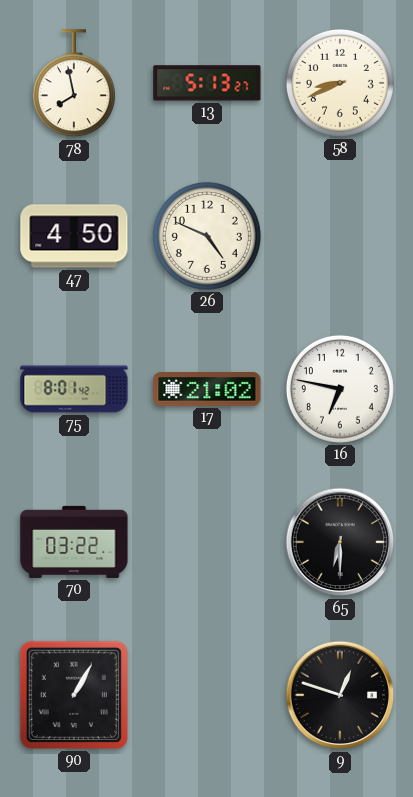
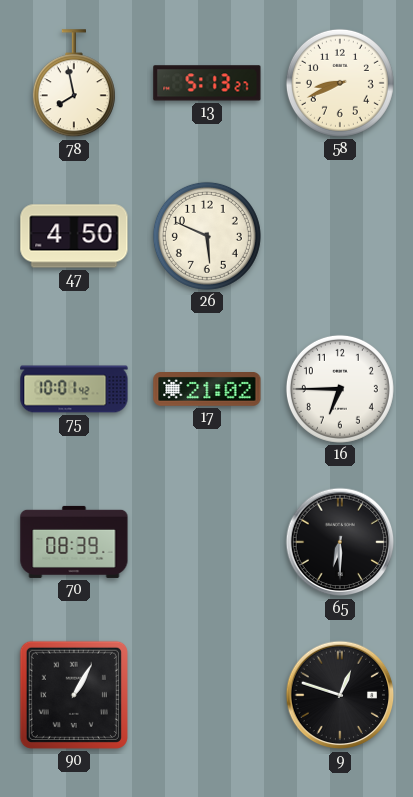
26: 4:49 -> 5:49
75: 8:01 -> 10:01
16: 6:47 -> 6:45
70: 03:22 -> 08:39
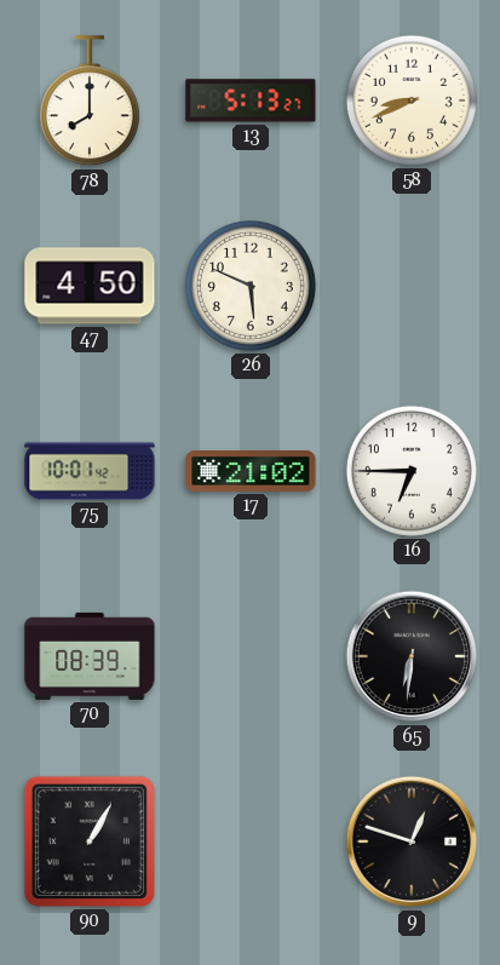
78: 7:58 -> 8:00
65: 6:30 -> 6:31
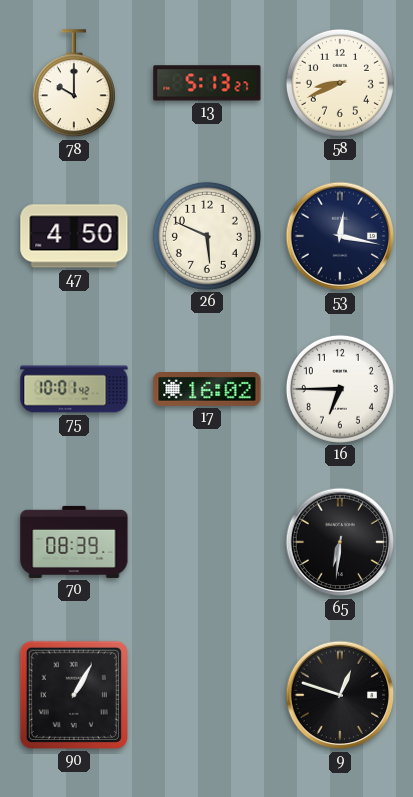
78: 8:00 -> 10:00
53: none -> 12:17
17: 21:02 -> 16:02
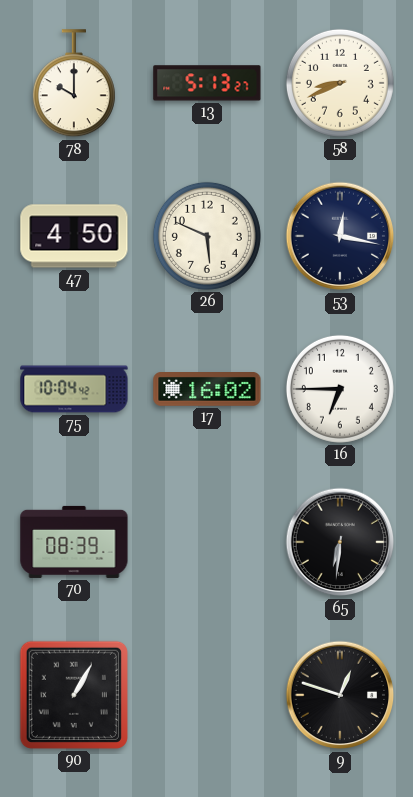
75: 10:01 -> 10:04
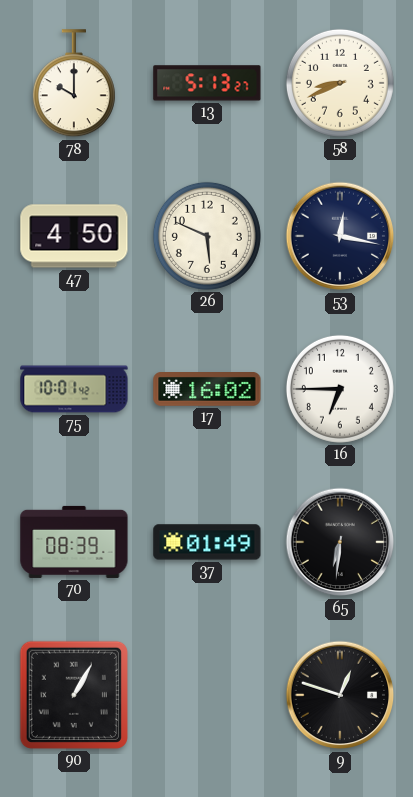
75: 10:04 -> 10:01
37: none -> 01:49
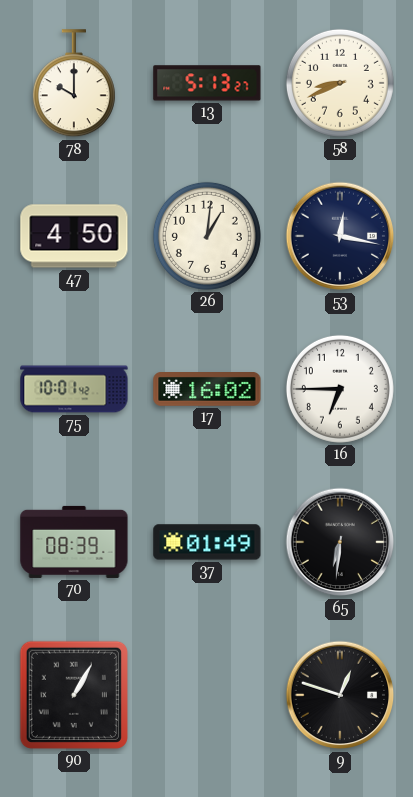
26: 5:49 -> 1:01
